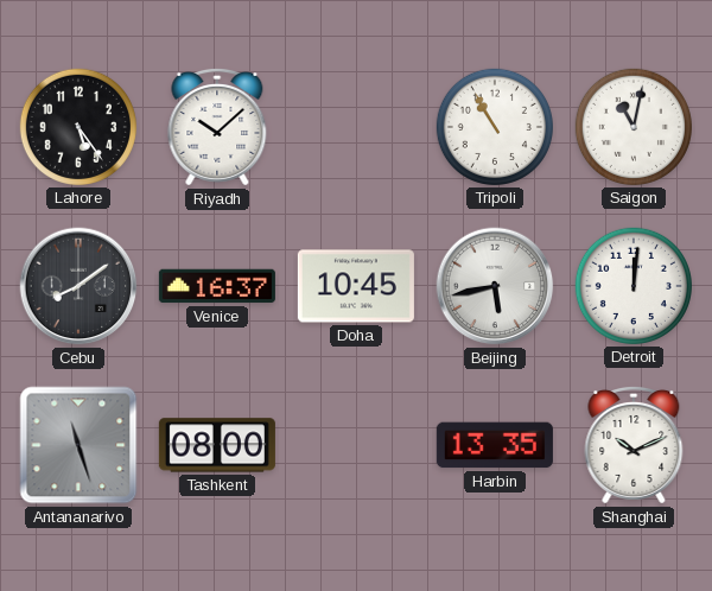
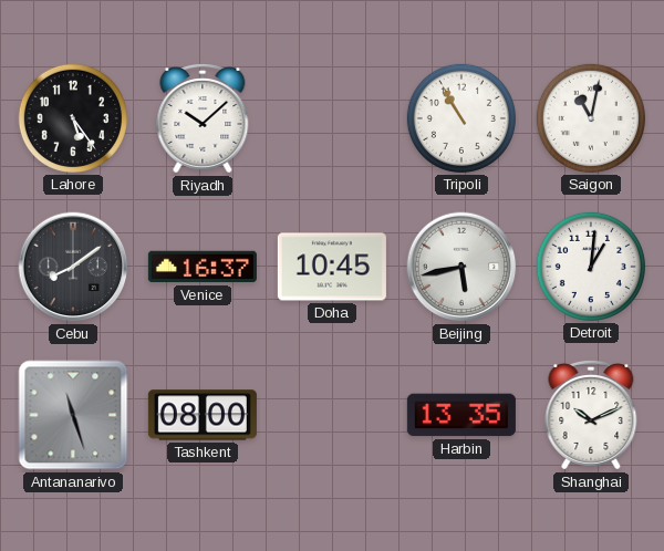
Detroit: 12:01 -> 1:01
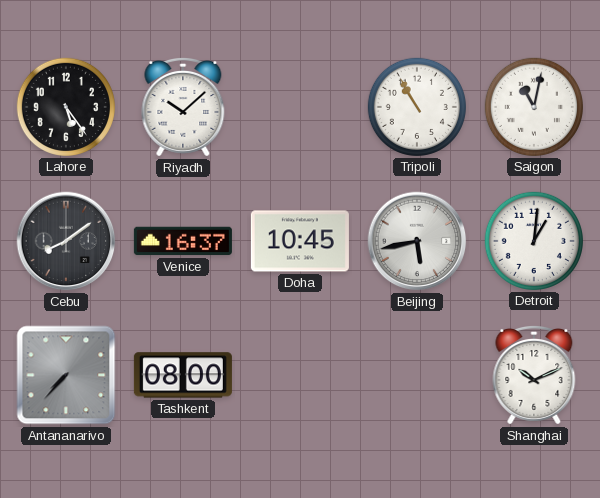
Antananarivo: 11:27 -> 7:37
Harbin: 13:35 -> none
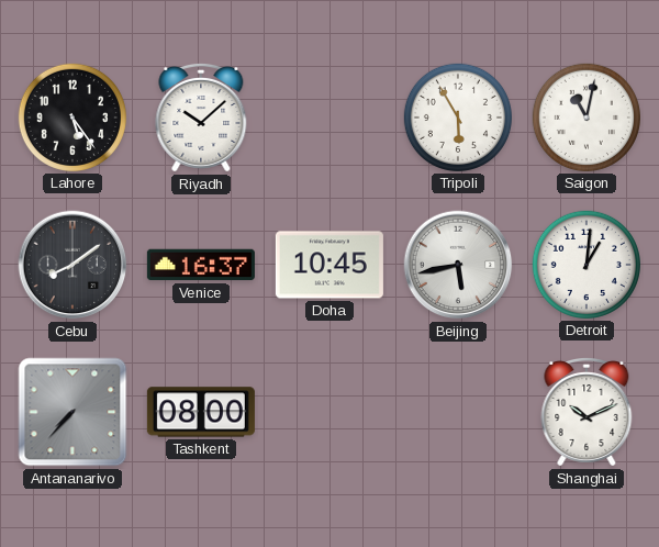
Tripoli: 10:55 -> 5:55
